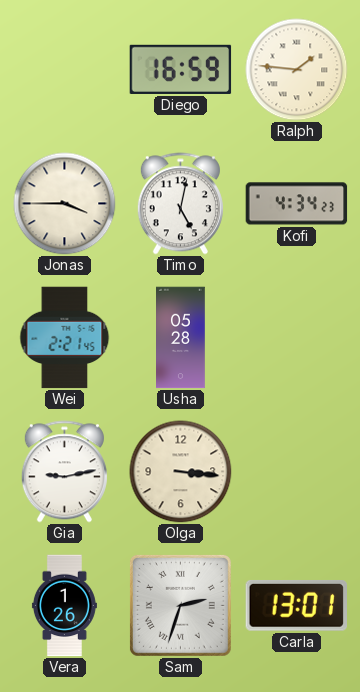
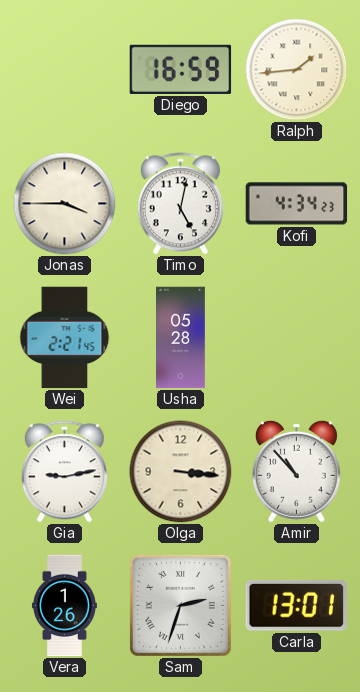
Ralph: 1:46 -> 1:44
Amir: none -> 10:53
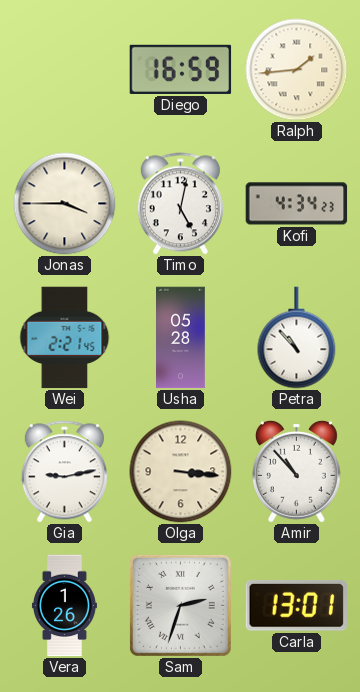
Petra: none -> 10:53
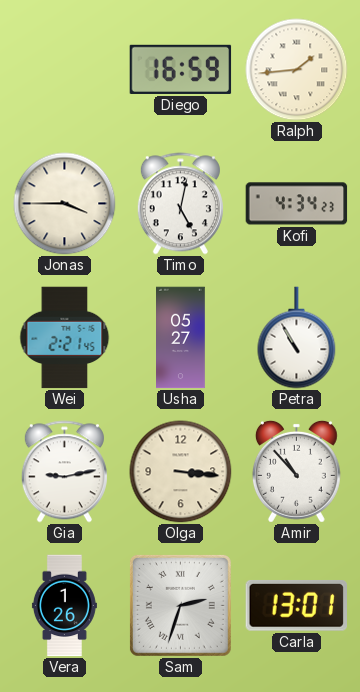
Usha: 05:28 -> 05:27
Petra: 10:53 -> 10:55
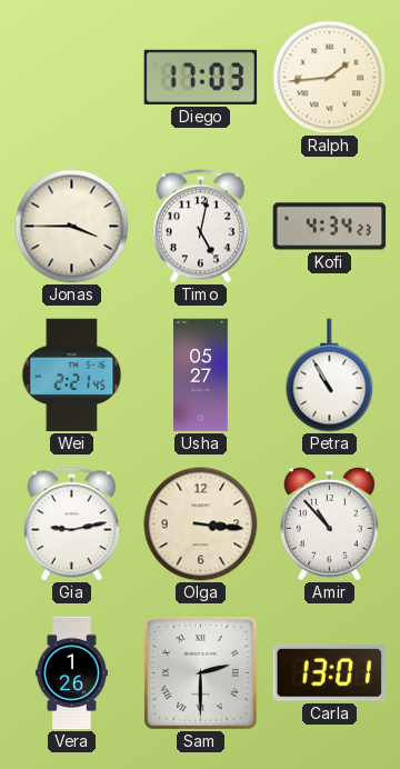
Diego: 16:59 -> 17:03
Sam: 2:33 -> 2:30
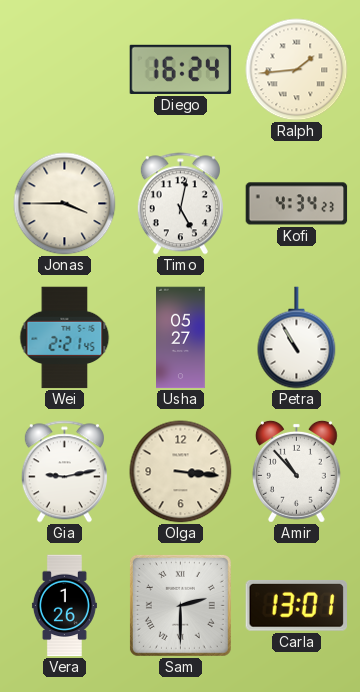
Diego: 17:03 -> 16:24
